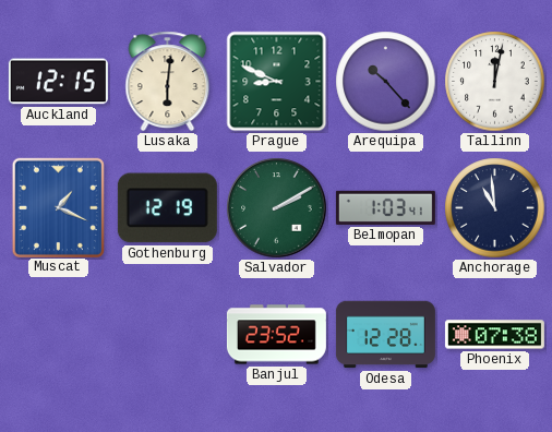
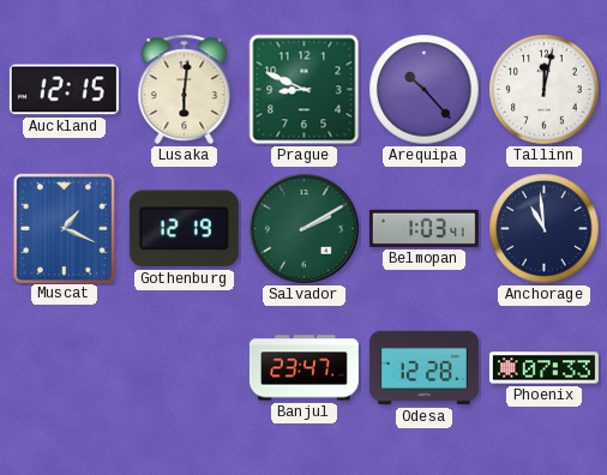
Banjul: 23:52 -> 23:47
Phoenix: 07:38 -> 07:33
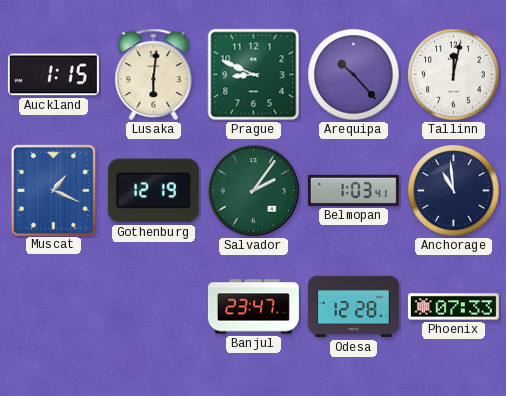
Auckland: 12:15 -> 1:15
Salvador: 2:10 -> 2:06
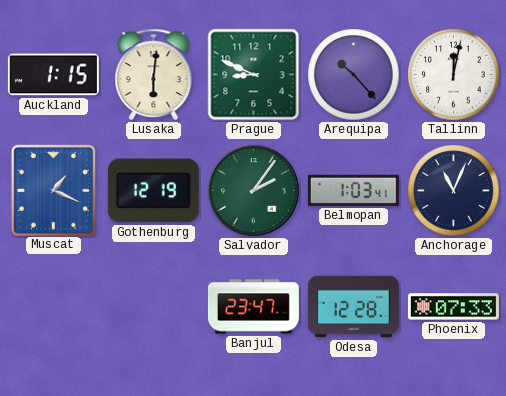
Anchorage: 10:59 -> 11:04
